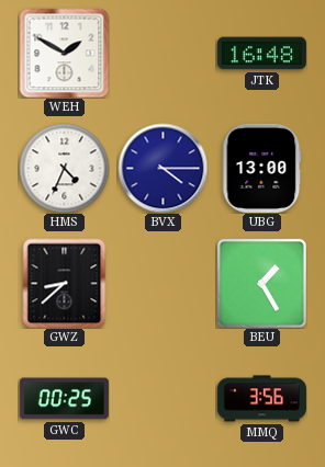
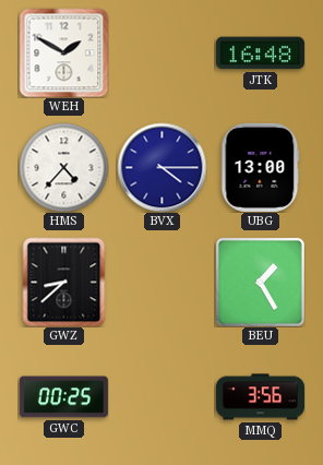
HMS: 4:34 -> 4:37
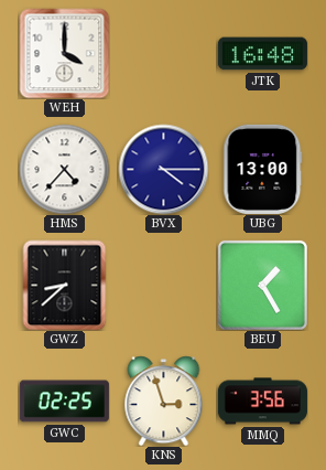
WEH: 1:50 -> 4:00
GWC: 00:25 -> 02:25
KNS: none -> 2:57
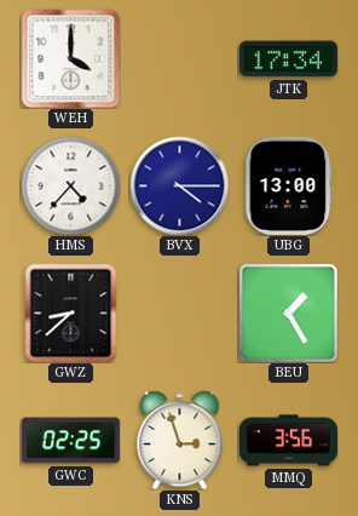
JTK: 16:48 -> 17:34
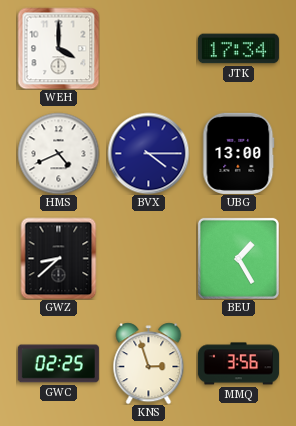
HMS: 4:37 -> 4:41
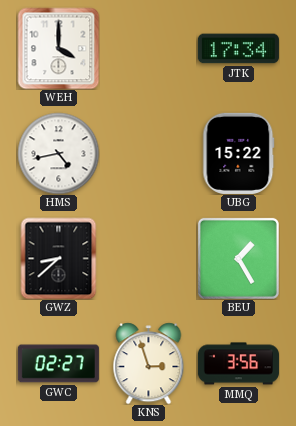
HMS: 4:41 -> 4:43
BVX: 4:15 -> none
UBG: 13:00 -> 15:22
GWC: 02:25 -> 02:27
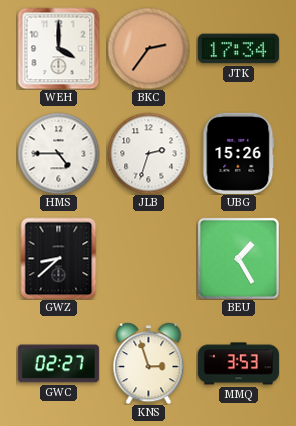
BKC: none -> 2:36
HMS: 4:43 -> 4:45
JLB: none -> 2:33
UBG: 15:22 -> 15:26
MMQ: 3:56 -> 3:53
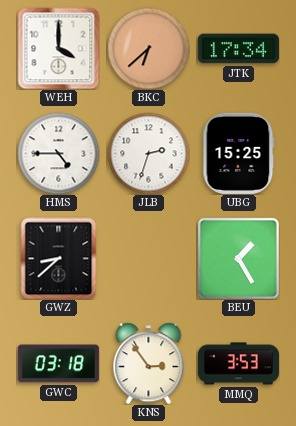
BKC: 2:36 -> 6:38
UBG: 15:26 -> 15:25
GWC: 02:27 -> 03:18
KNS: 2:57 -> 2:54
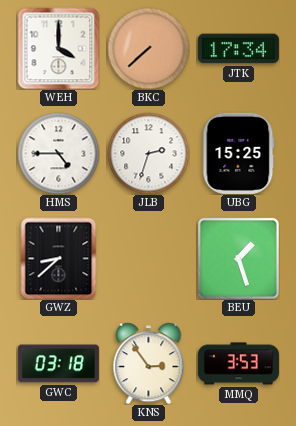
BKC: 6:38 -> 7:38
BEU: 1:25 -> 1:27
